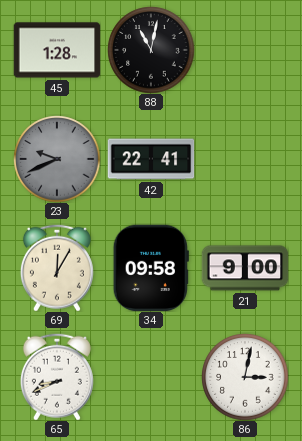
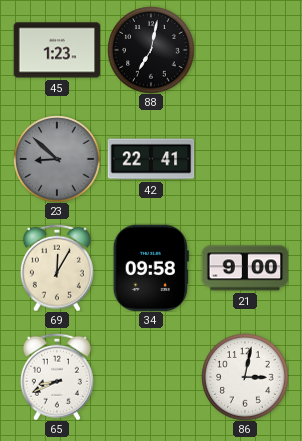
45: 1:28 -> 1:23
88: 11:02 -> 7:02
23: 9:41 -> 8:52
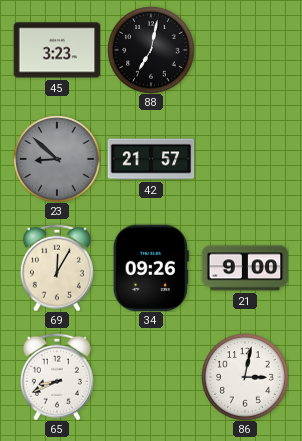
45: 1:23 -> 3:23
42: 22:41 -> 21:57
34: 09:58 -> 09:26
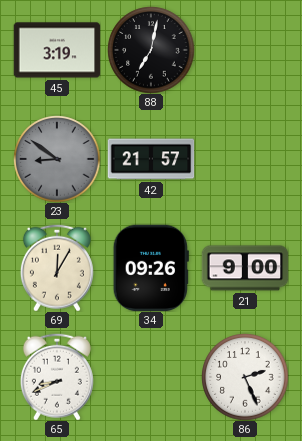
45: 3:23 -> 3:19
23: 8:52 -> 8:51
86: 3:02 -> 2:26
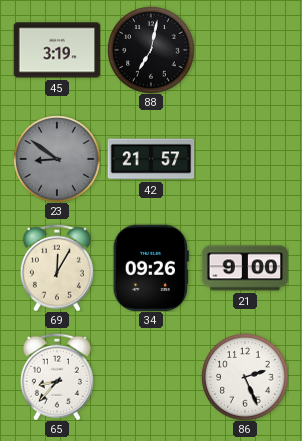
65: 8:41 -> 8:37
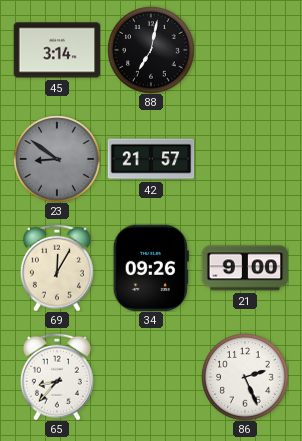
45: 3:19 -> 3:14
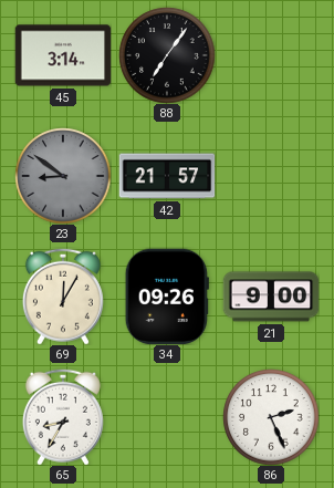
88: 7:02 -> 7:06
65: 8:37 -> 8:35
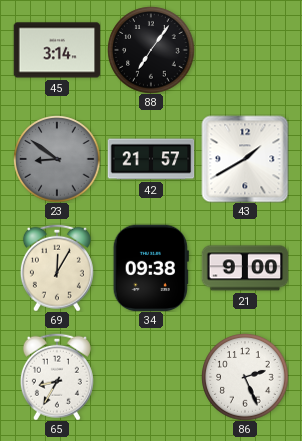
43: none -> 1:40
34: 09:26 -> 09:38
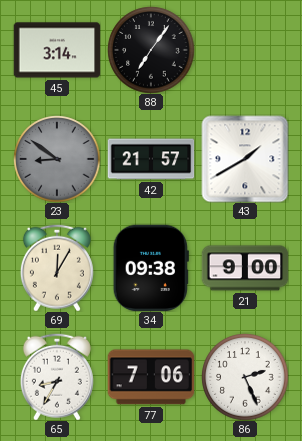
77: none -> 7:06
